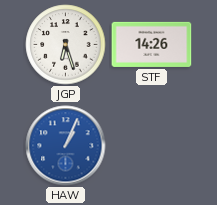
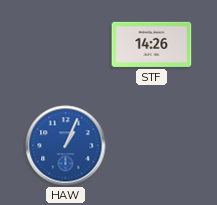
JGP: 6:27 -> none
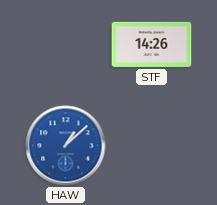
HAW: 1:04 -> 1:08
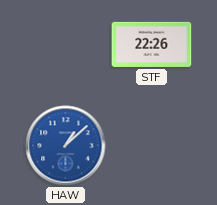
STF: 14:26 -> 22:26
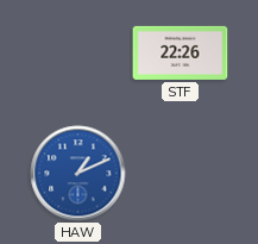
HAW: 1:08 -> 1:11
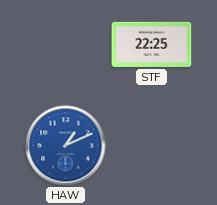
STF: 22:26 -> 22:25
